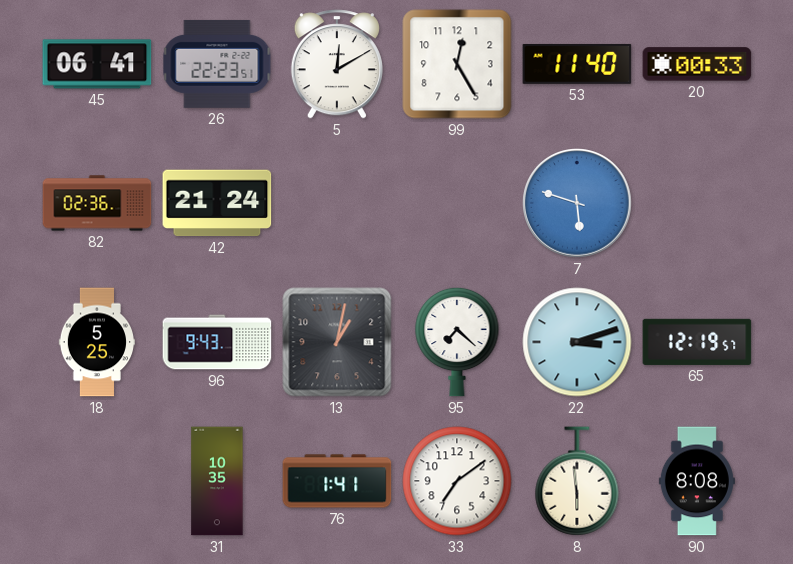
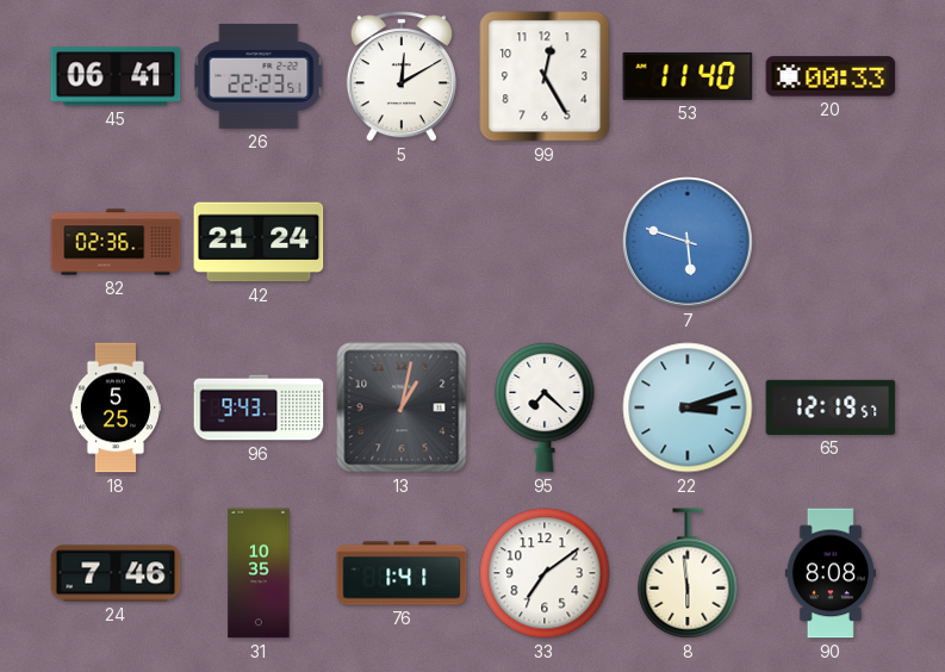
24: none -> 7:46
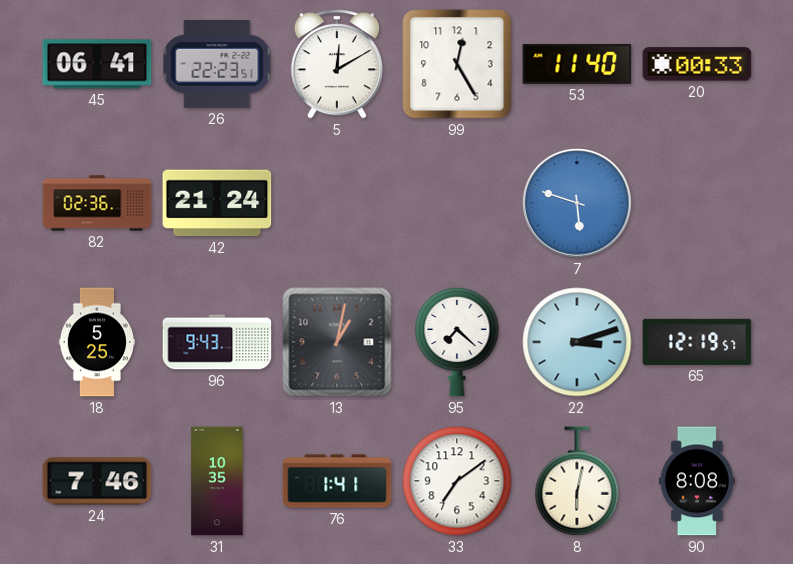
8: 5:59 -> 6:02
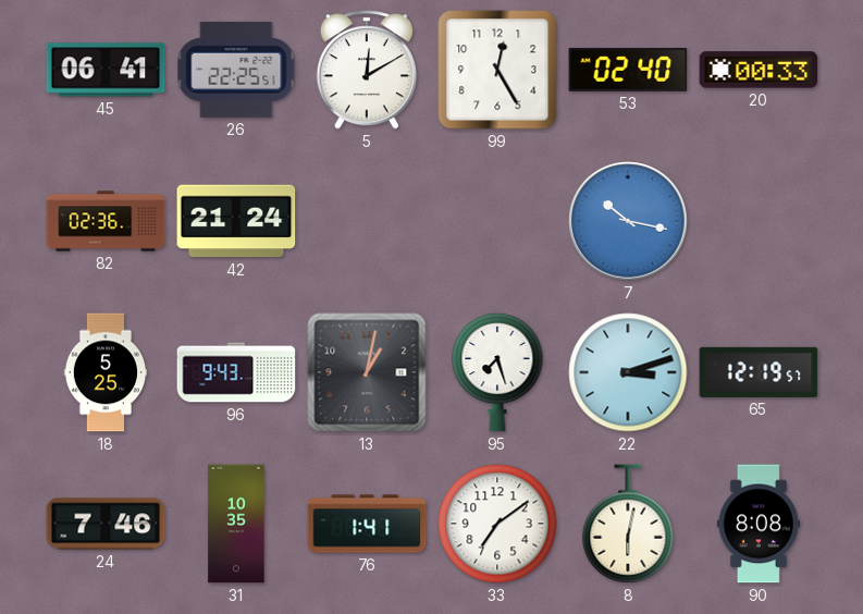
26: 22:23 -> 22:25
53: 11:40 -> 02:40
7: 5:48 -> 10:17
95: 7:22 -> 7:27
